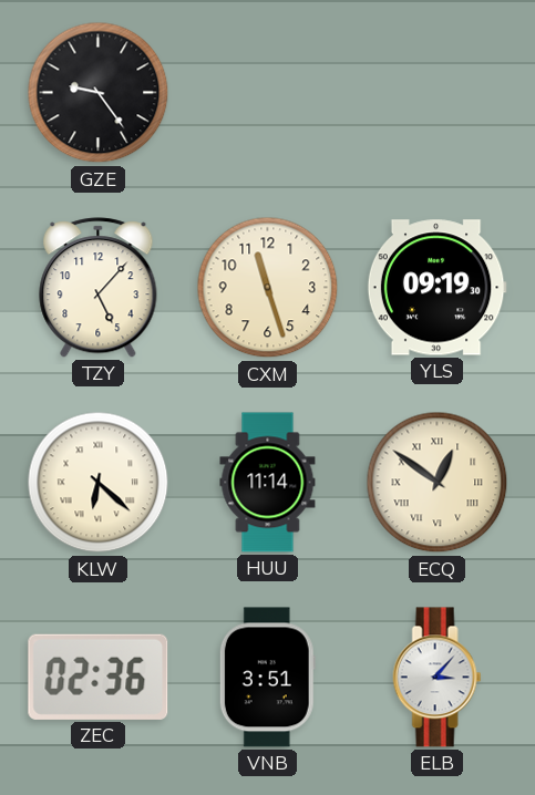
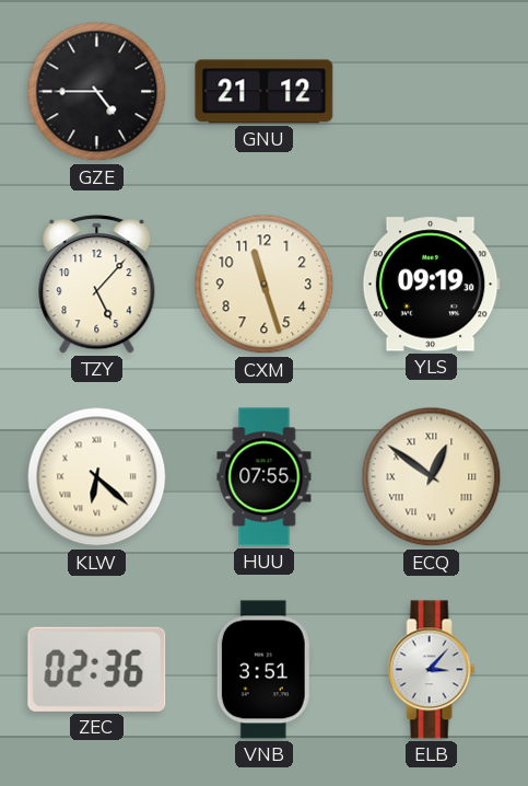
GZE: 9:24 -> 4:45
GNU: none -> 21:12
HUU: 11:14 -> 07:55
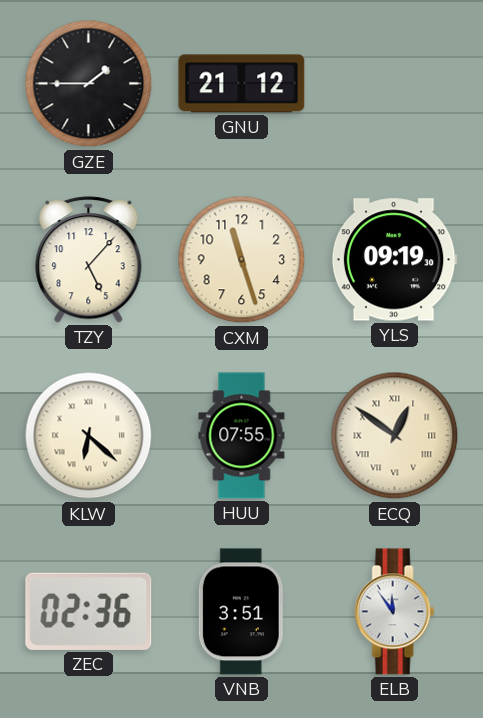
GZE: 4:45 -> 1:45
ELB: 3:07 -> 11:54
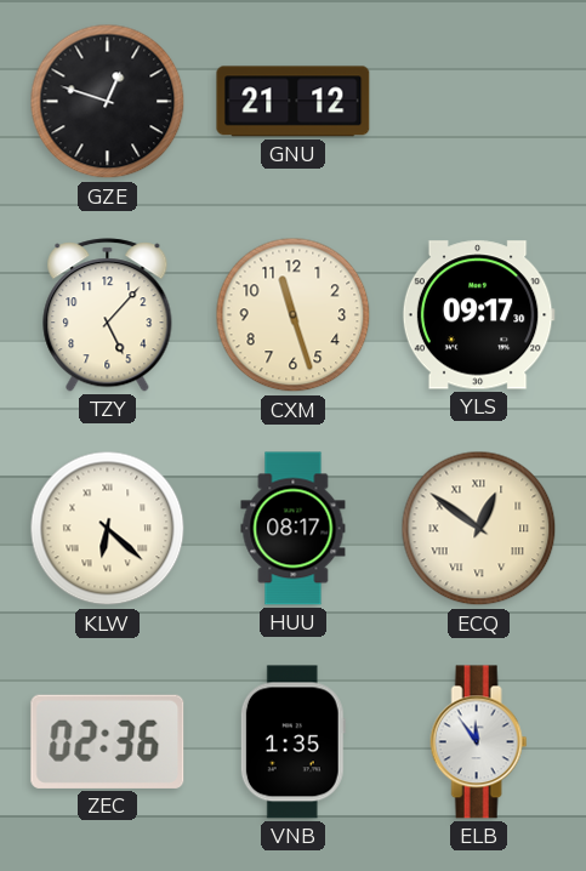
GZE: 1:45 -> 12:48
YLS: 09:19 -> 09:17
HUU: 07:55 -> 08:17
VNB: 3:51 -> 1:35
